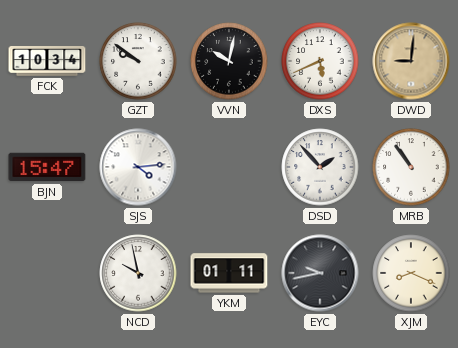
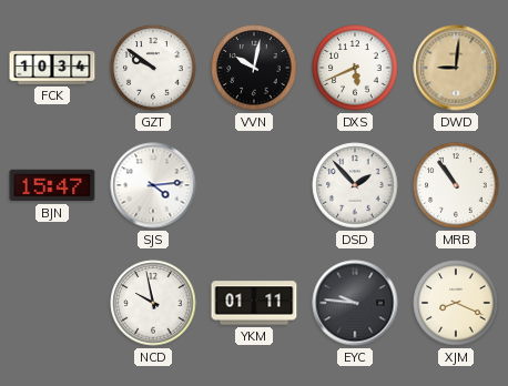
EYC: 9:43 -> 9:46
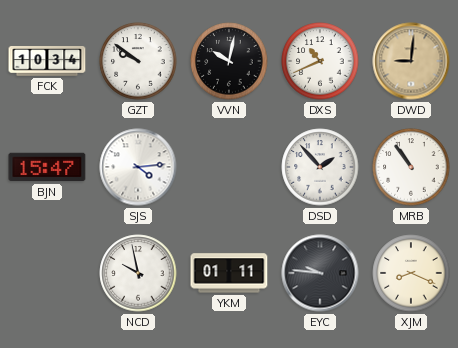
DXS: 5:41 -> 10:41
